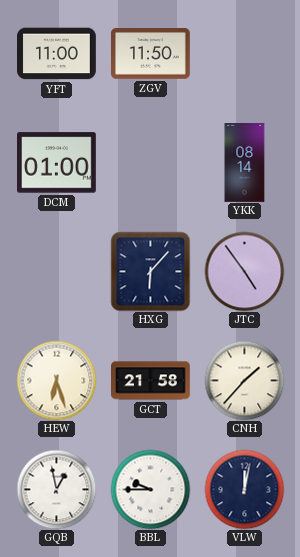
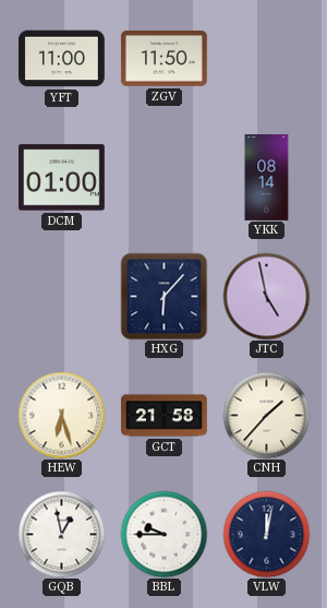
JTC: 4:54 -> 4:58
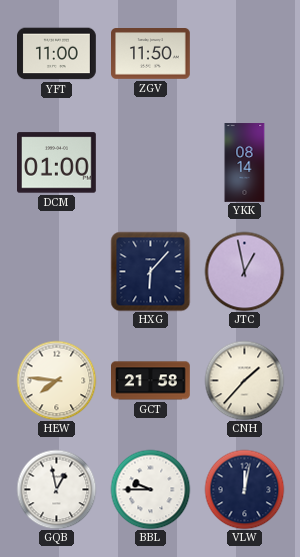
JTC: 4:58 -> 12:58
HEW: 6:27 -> 7:46
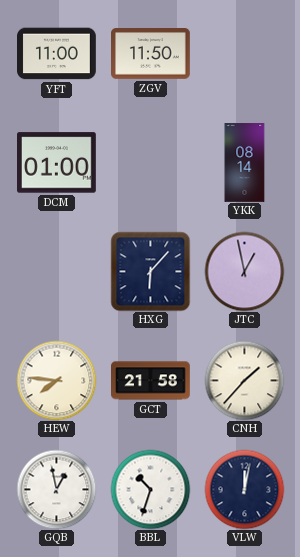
BBL: 9:45 -> 10:33
